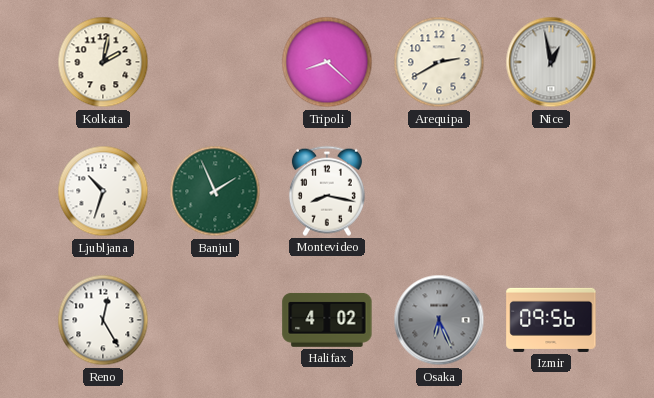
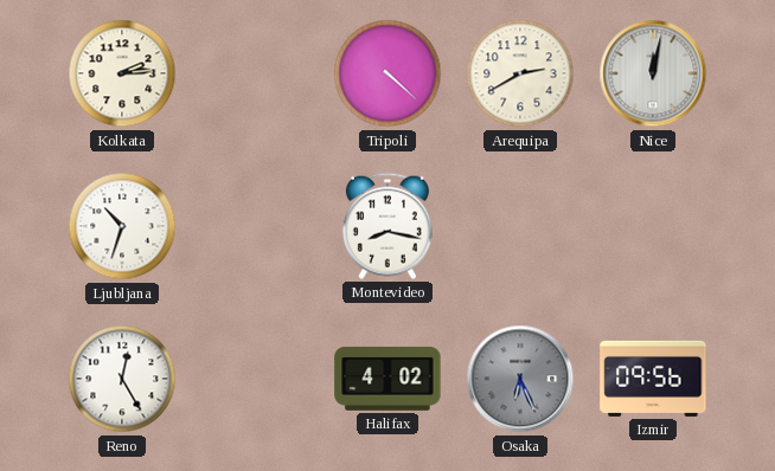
Kolkata: 2:02 -> 2:14
Tripoli: 8:22 -> 4:22
Nice: 12:58 -> 12:02
Banjul: 1:56 -> none
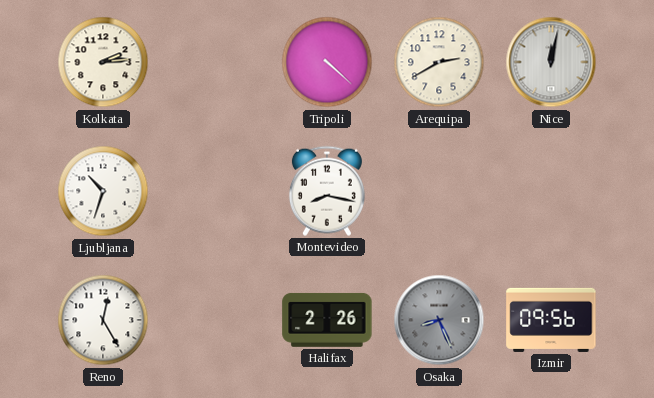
Halifax: 4:02 -> 2:26
Osaka: 6:26 -> 8:26
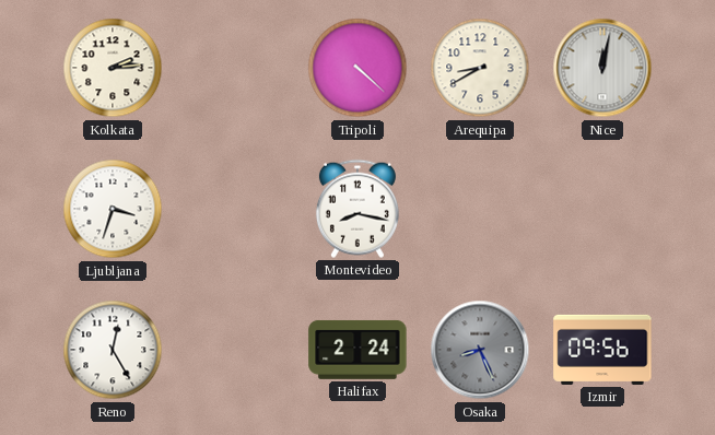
Arequipa: 2:40 -> 8:40
Ljubljana: 10:33 -> 3:33
Halifax: 2:26 -> 2:24
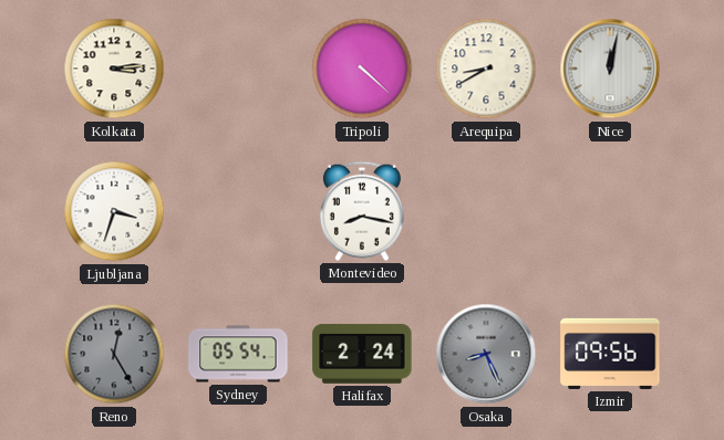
Kolkata: 2:14 -> 3:14
Reno dial: white -> grey
Sydney: none -> 05:54
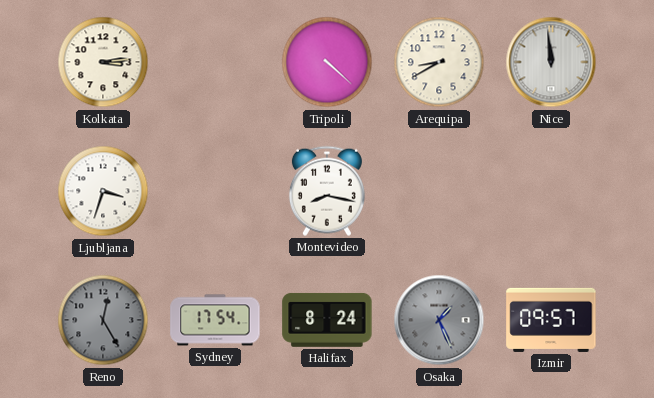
Nice: 12:02 -> 11:59
Sydney: 05:54 -> 17:54
Halifax: 2:24 -> 8:24
Osaka: 8:26 -> 1:26
Izmir: 09:56 -> 09:57
